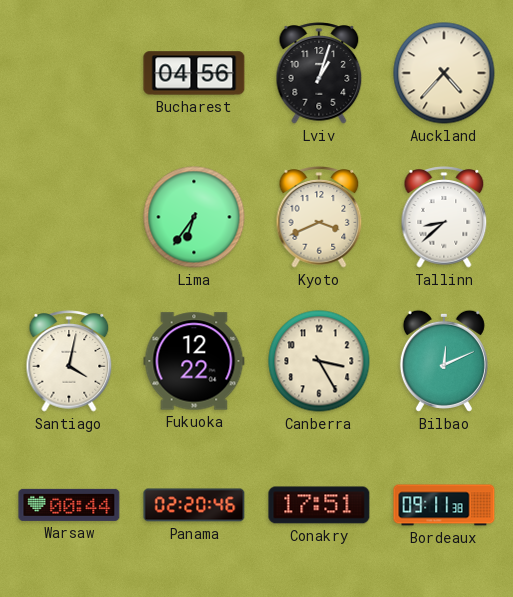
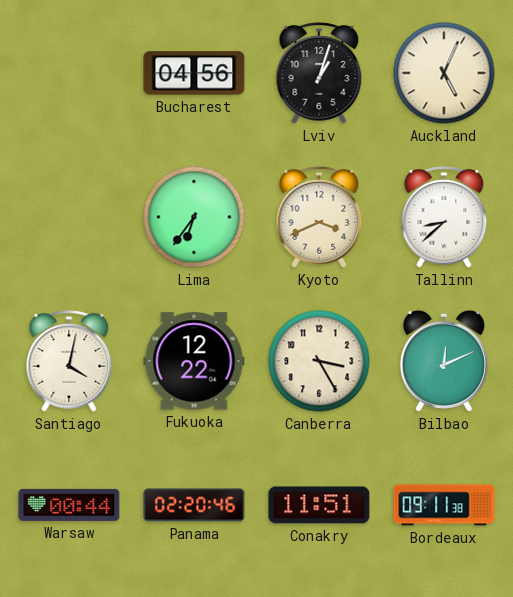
Auckland: 4:37 -> 5:04
Conakry: 17:51 -> 11:51
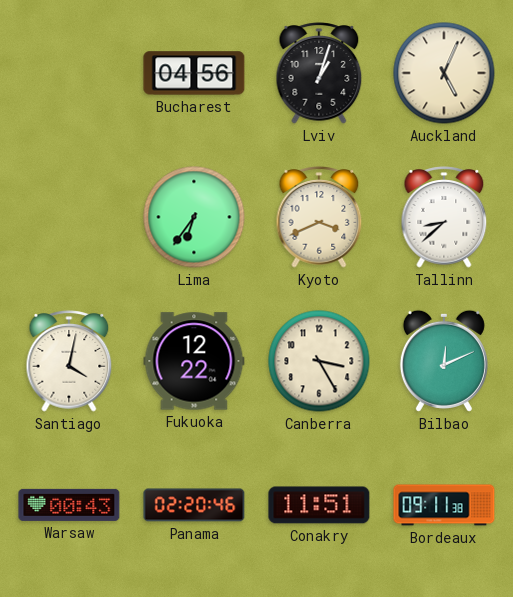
Warsaw: 00:44 -> 00:43
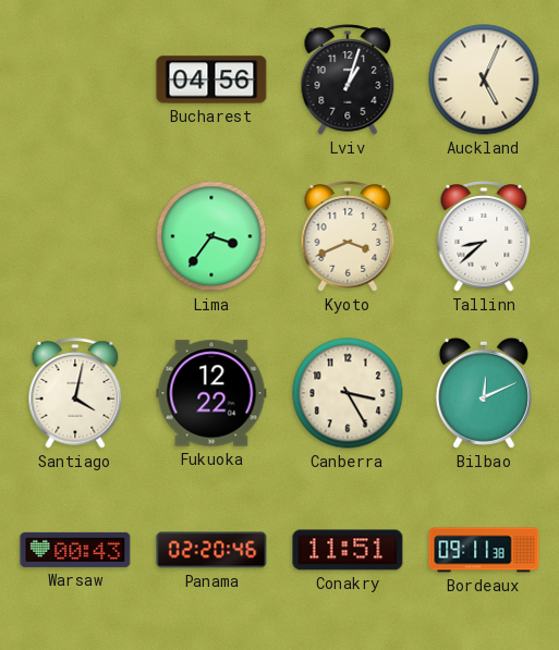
Lima: 6:36 -> 3:36
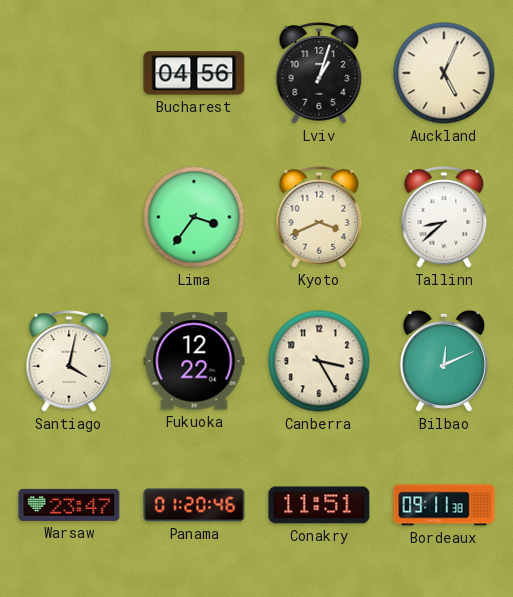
Warsaw: 00:43 -> 23:47
Panama: 02:20 -> 01:20
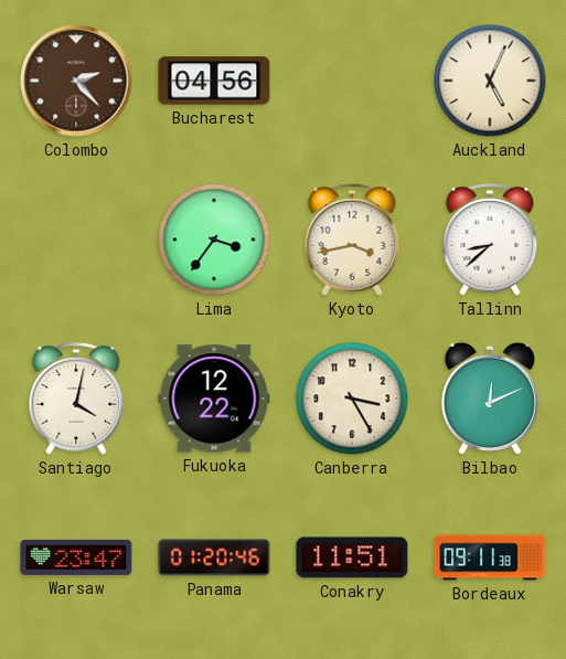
Colombo: none -> 2:23
Lviv: 1:03 -> none
Kyoto: 3:41 -> 3:43
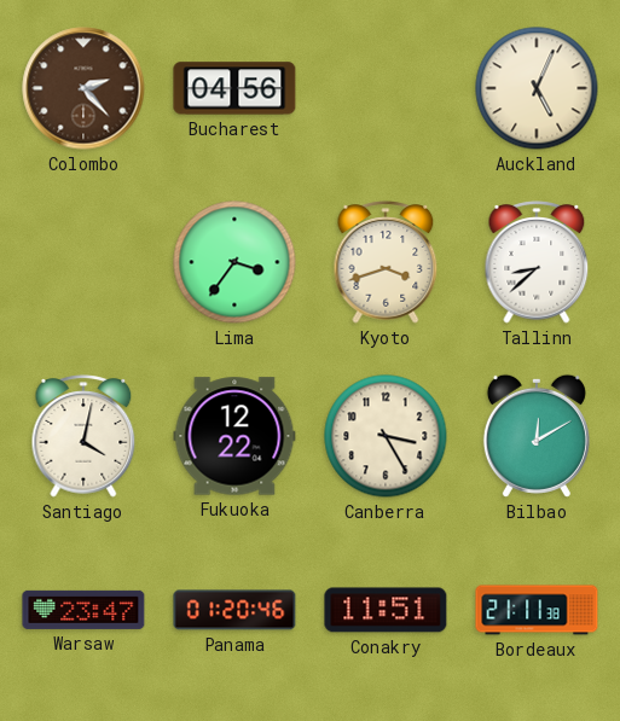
Kyoto: 3:43 -> 3:42
Bilbao: 12:11 -> 12:10
Bordeaux: 09:11 -> 21:11
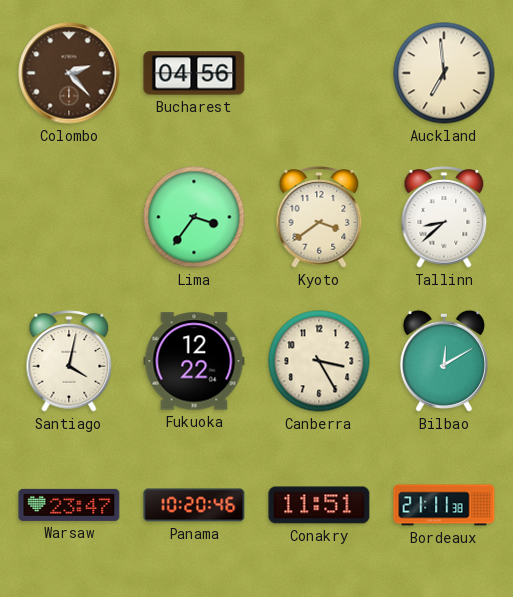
Auckland: 5:04 -> 6:59
Kyoto: 3:42 -> 3:39
Panama: 01:20 -> 10:20
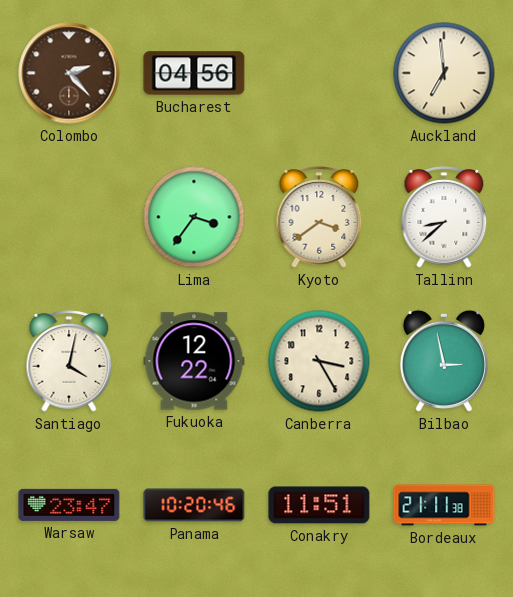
Bilbao: 12:10 -> 2:58
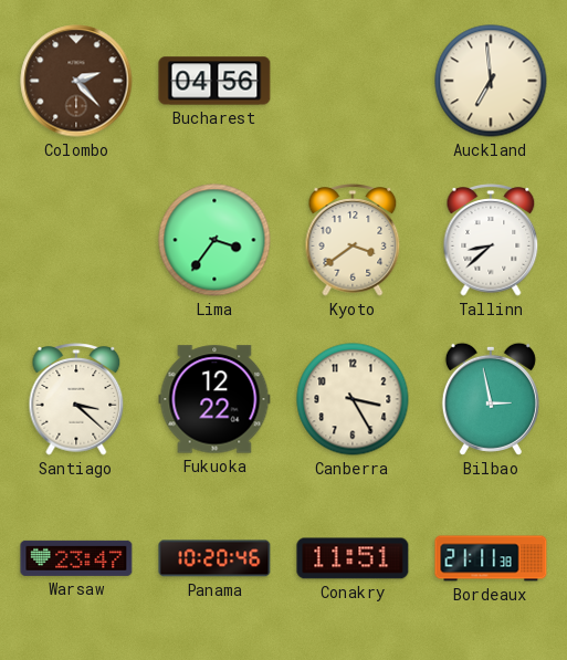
Santiago: 4:02 -> 3:22
